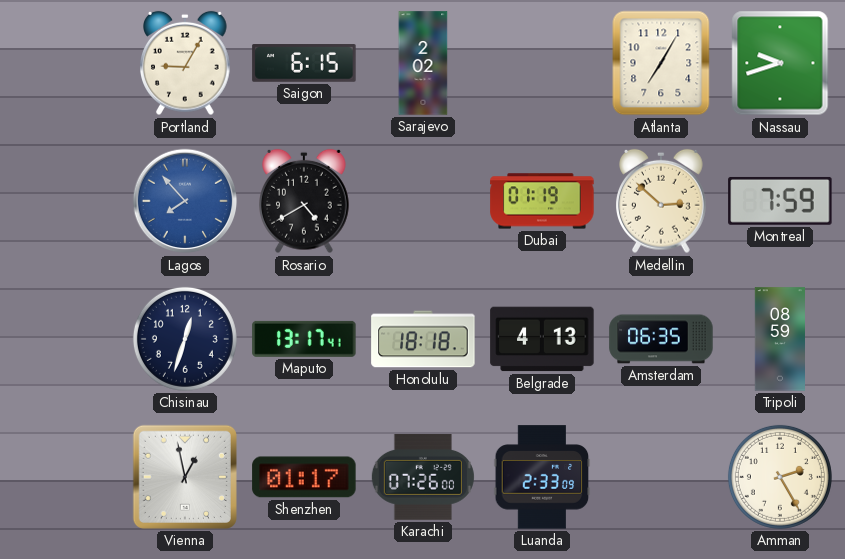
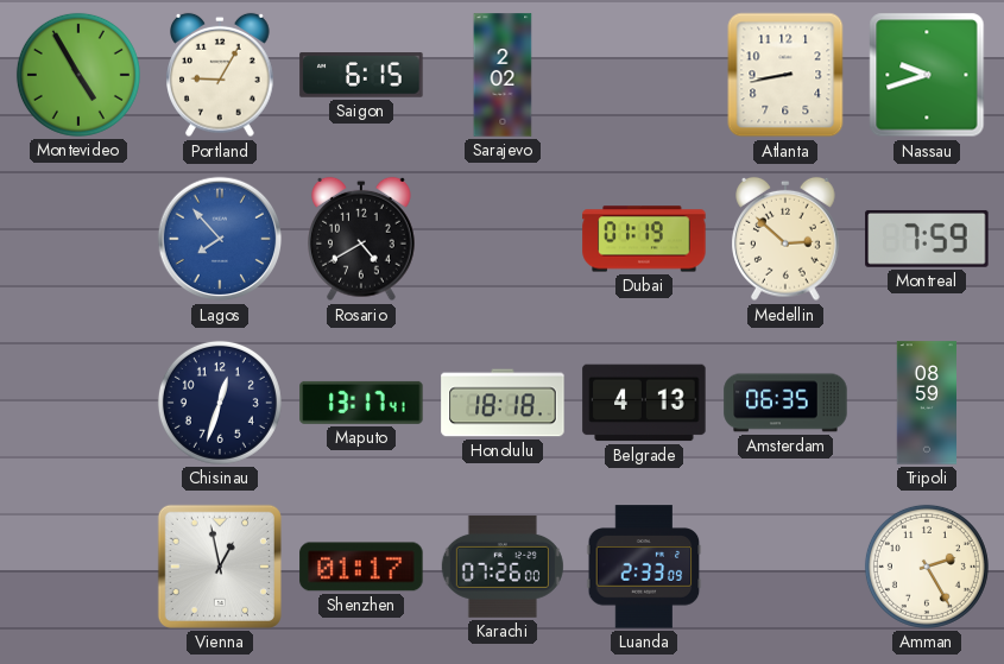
Montevideo: none -> 4:55
Atlanta: 7:05 -> 8:43
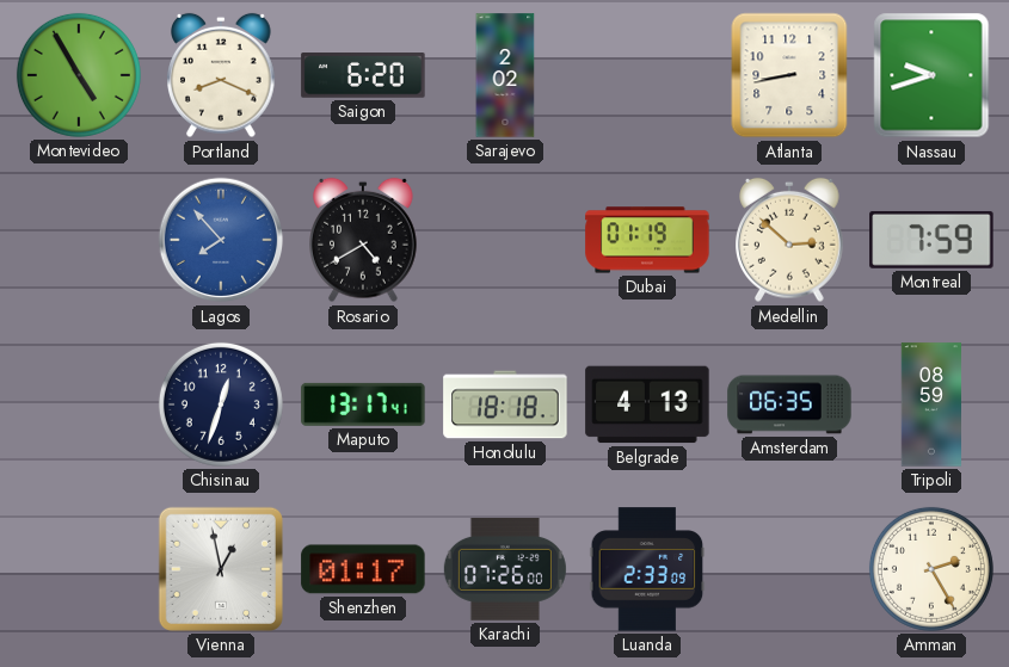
Portland: 9:05 -> 8:19
Saigon: 6:15 -> 6:20
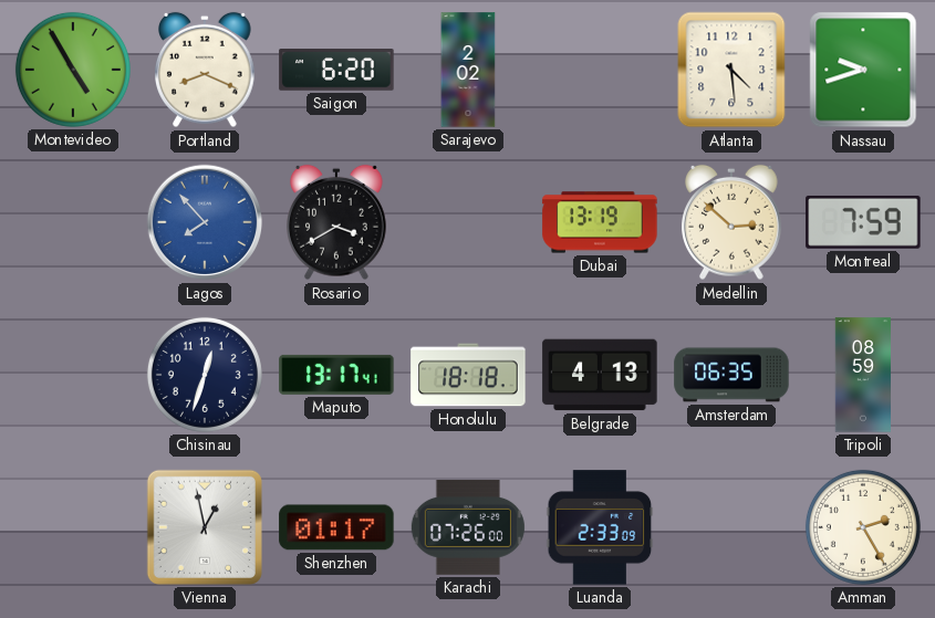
Atlanta: 8:43 -> 4:29
Rosario: 4:40 -> 3:40
Dubai: 01:19 -> 13:19
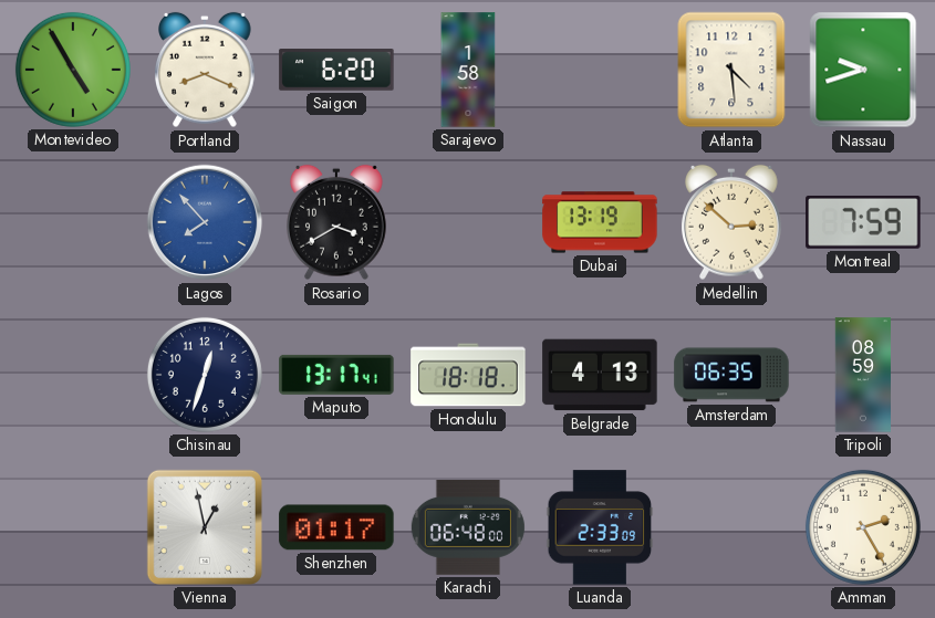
Sarajevo: 2:02 -> 1:58
Karachi: 07:26 -> 06:48
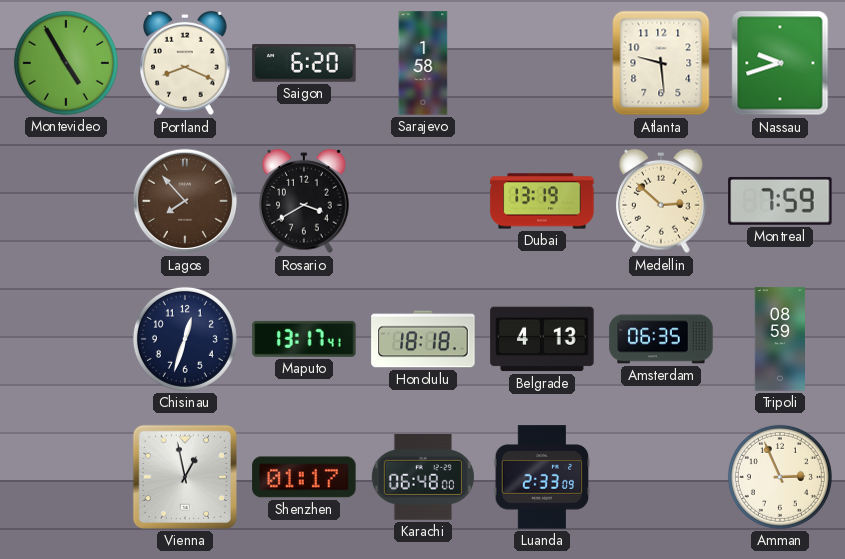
Atlanta: 4:29 -> 9:29
Lagos dial: blue -> brown
Amman: 2:25 -> 2:56
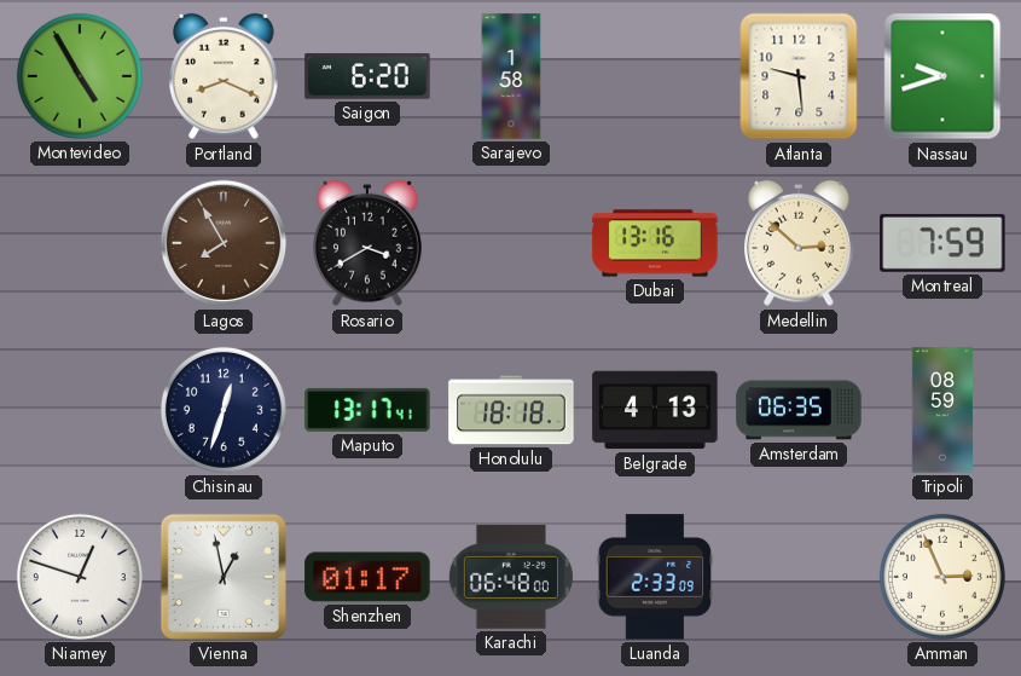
Lagos: 7:53 -> 7:55
Dubai: 13:19 -> 13:16
Niamey: none -> 12:48
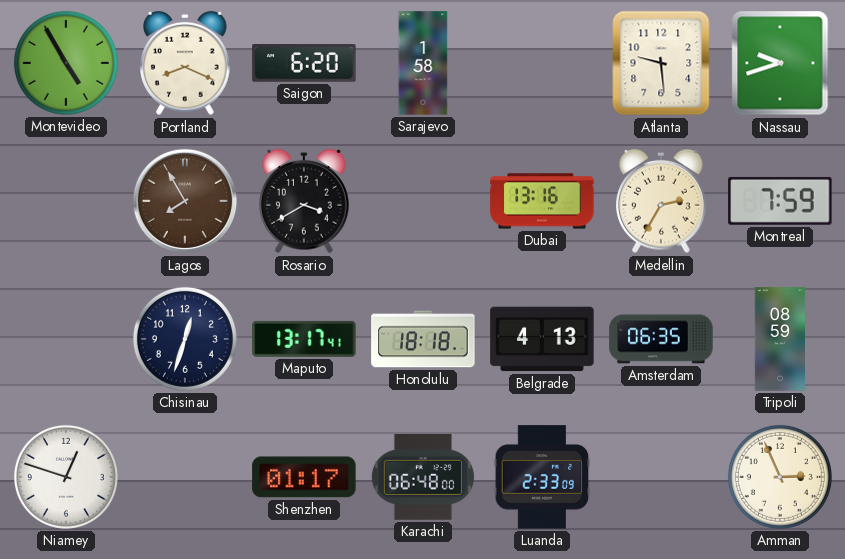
Medellin: 2:52 -> 2:35
Vienna: 12:58 -> none
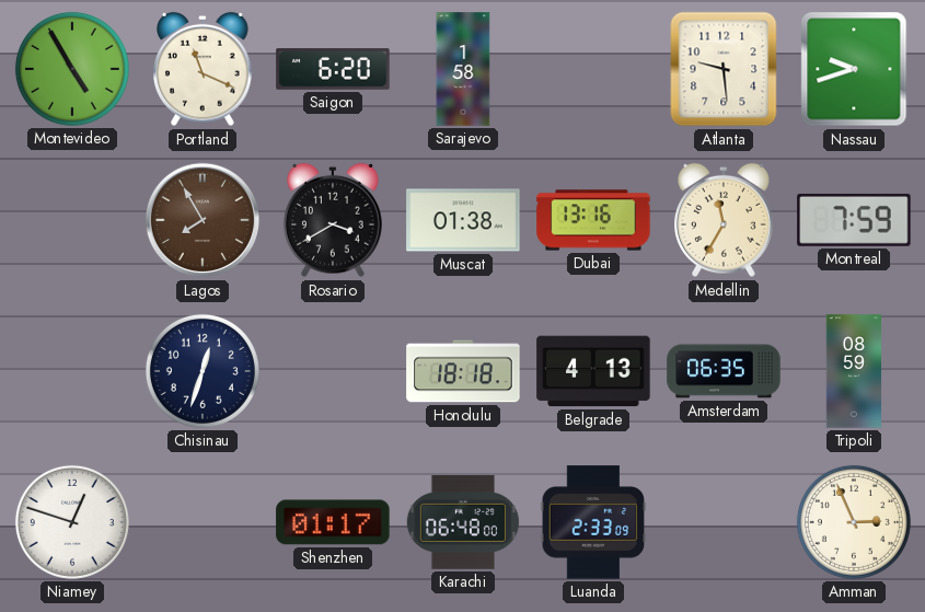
Portland: 8:19 -> 11:19
Muscat: none -> 01:38
Medellin: 2:35 -> 11:35
Maputo: 13:17 -> none
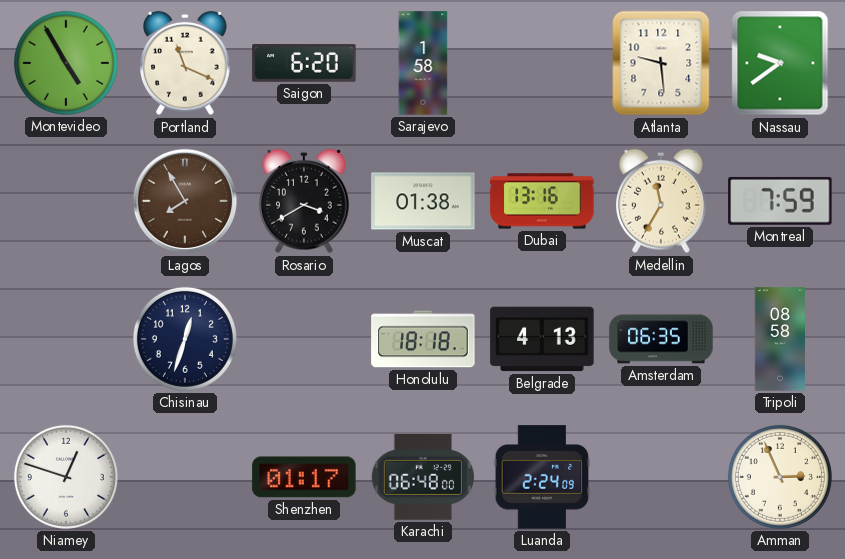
Nassau: 9:42 -> 9:39
Tripoli: 08:59 -> 08:58
Luanda: 2:33 -> 2:24
